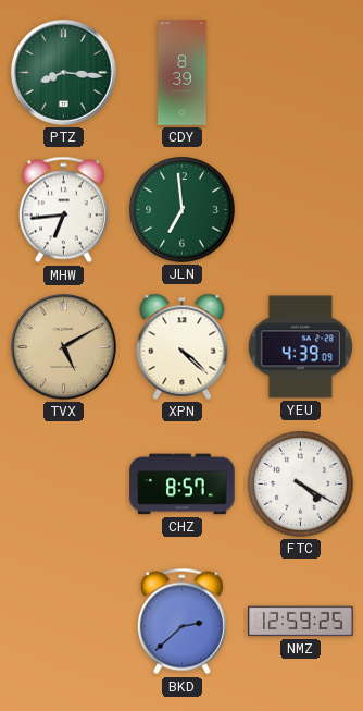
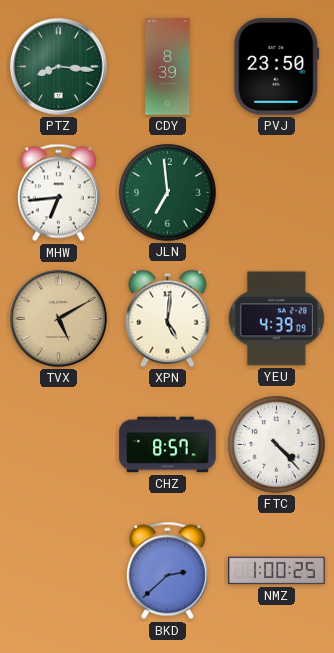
PVJ: none -> 23:50
XPN: 4:22 -> 5:01
FTC: 4:20 -> 4:23
NMZ: 12:59 -> 1:00
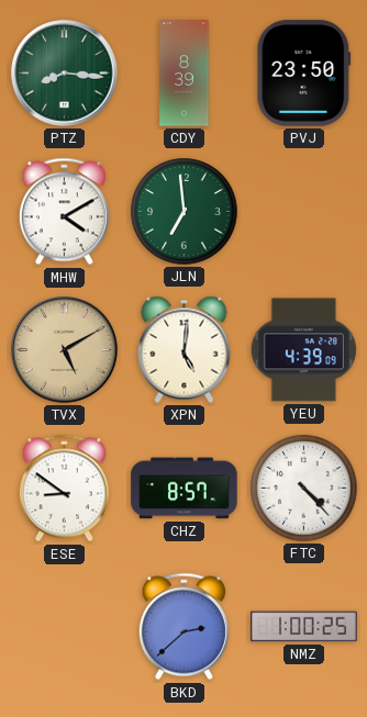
MHW: 6:44 -> 4:10
ESE: none -> 8:51
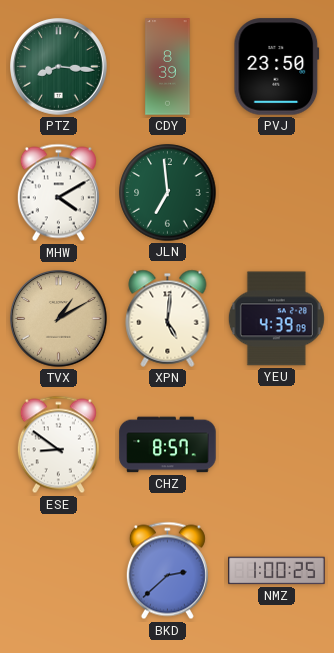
TVX: 5:10 -> 1:10
FTC: 4:23 -> none
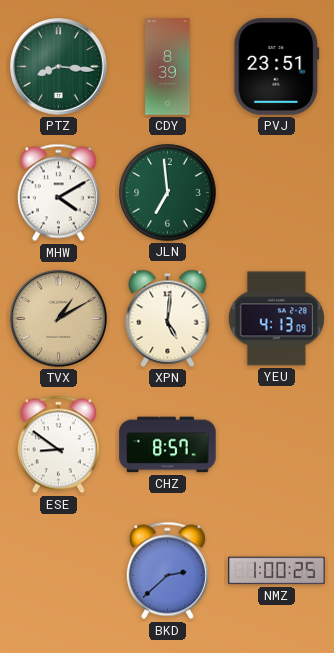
PVJ: 23:50 -> 23:51
YEU: 4:39 -> 4:13
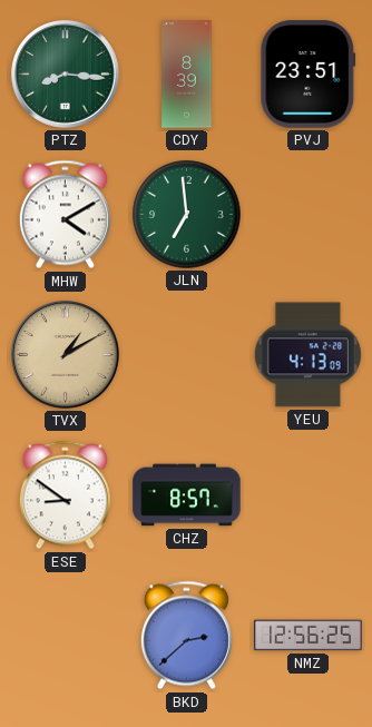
XPN: 5:01 -> none
NMZ: 1:00 -> 12:56
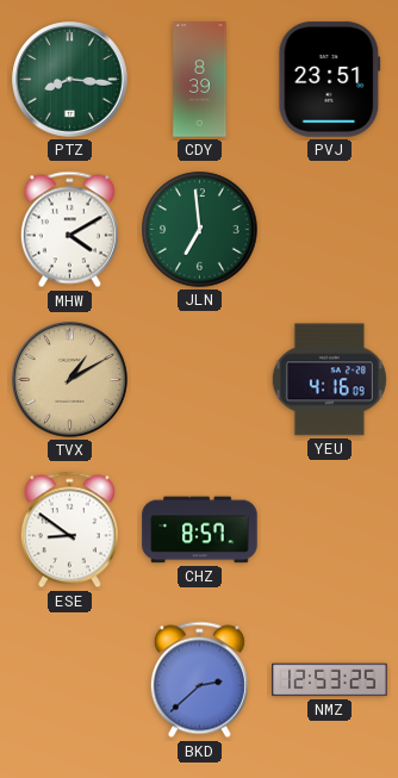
YEU: 4:13 -> 4:16
NMZ: 12:56 -> 12:53
